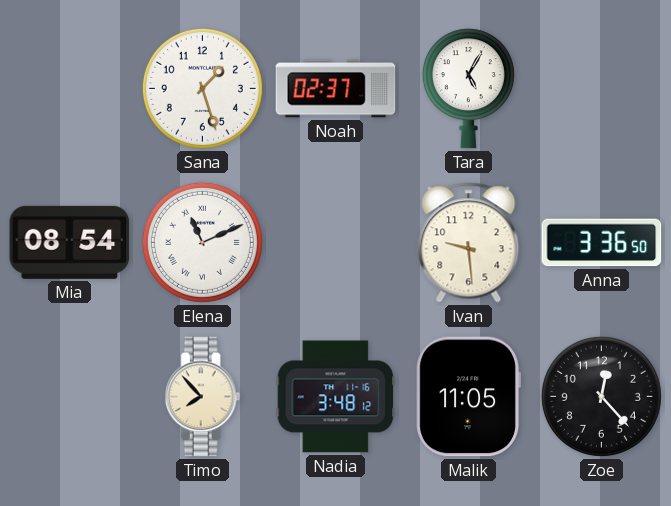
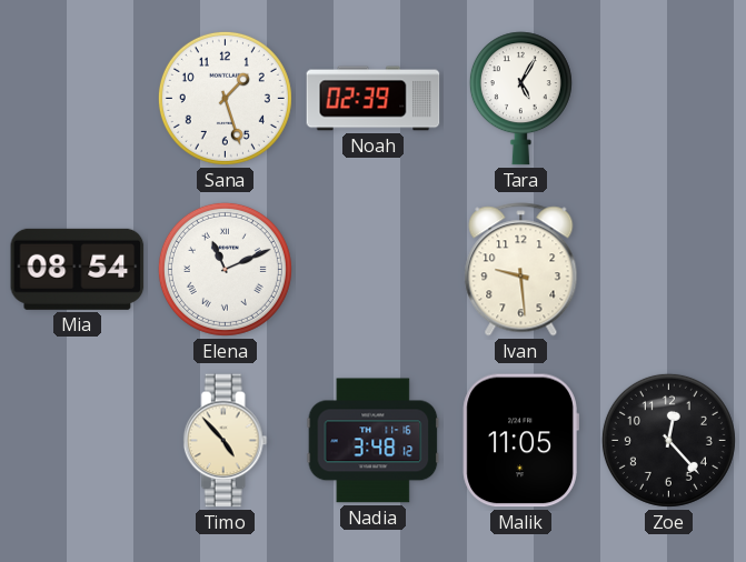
Noah: 02:37 -> 02:39
Anna: 3:36 -> none
Timo: 7:53 -> 4:53
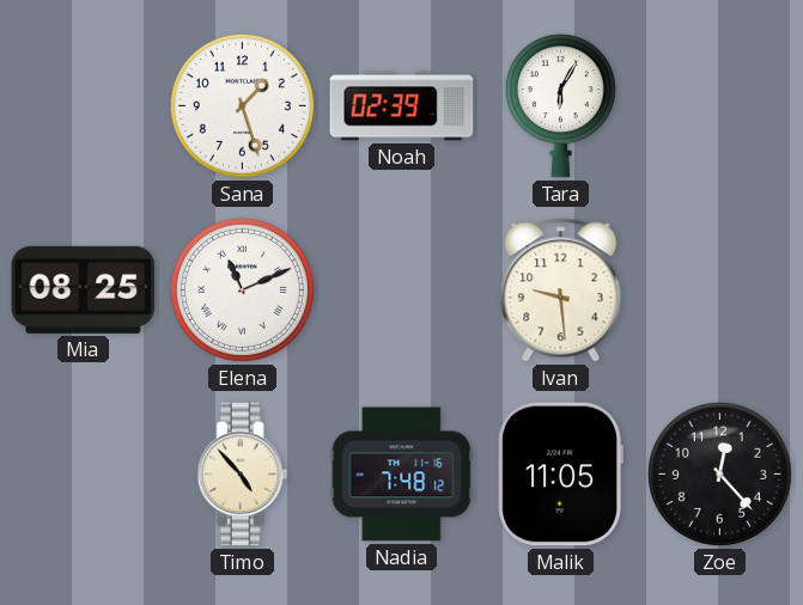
Tara: 5:05 -> 6:05
Mia: 08:54 -> 08:25
Nadia: 3:48 -> 7:48
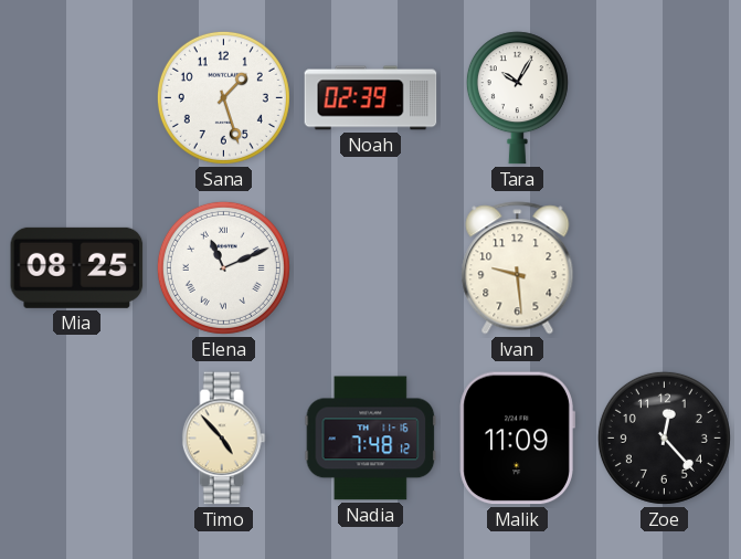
Tara: 6:05 -> 10:05
Malik: 11:05 -> 11:09
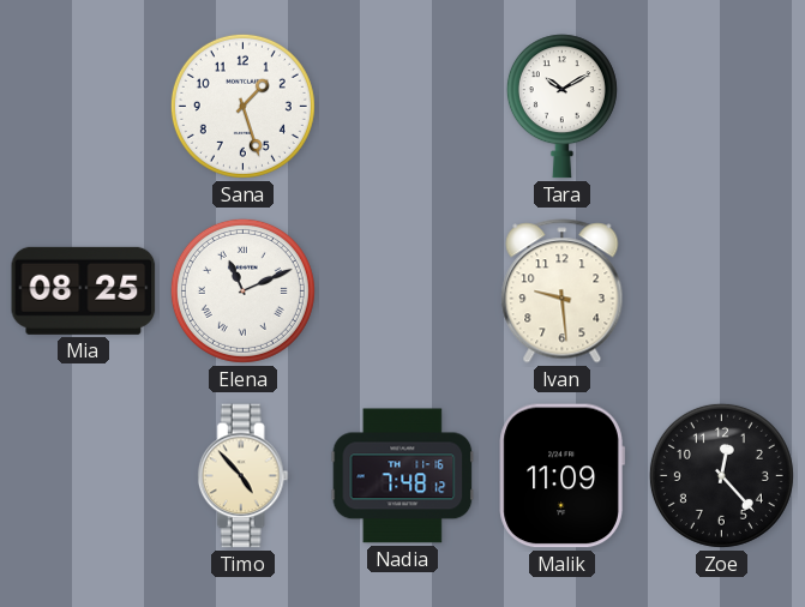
Noah: 02:39 -> none
Tara: 10:05 -> 10:10
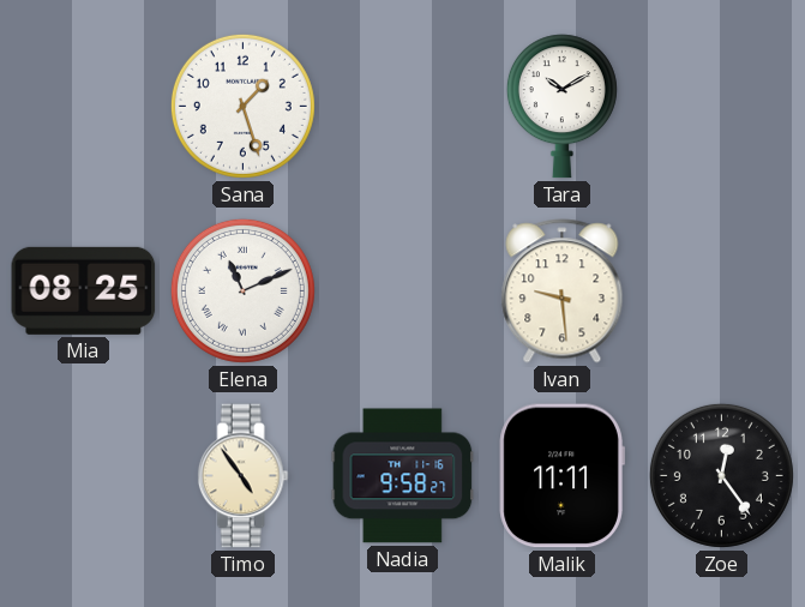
Timo: 4:53 -> 4:54
Nadia: 7:48 -> 9:58
Malik: 11:09 -> 11:11
Zoe: 12:23 -> 12:24
